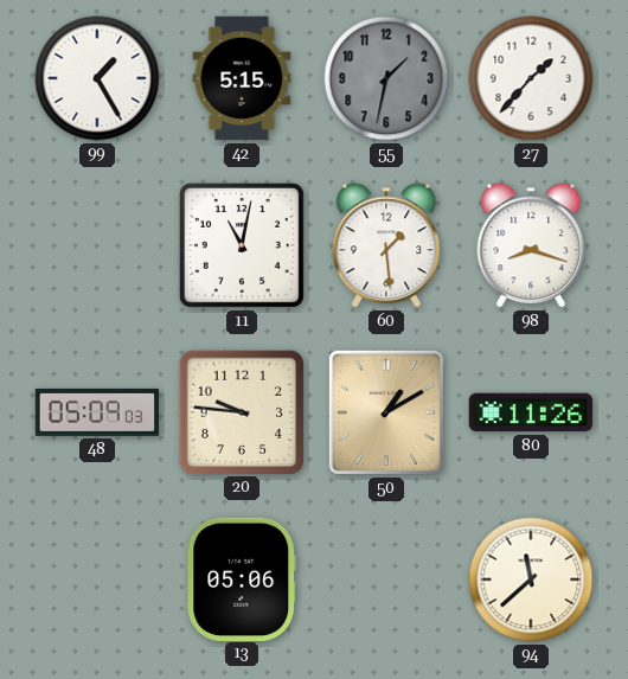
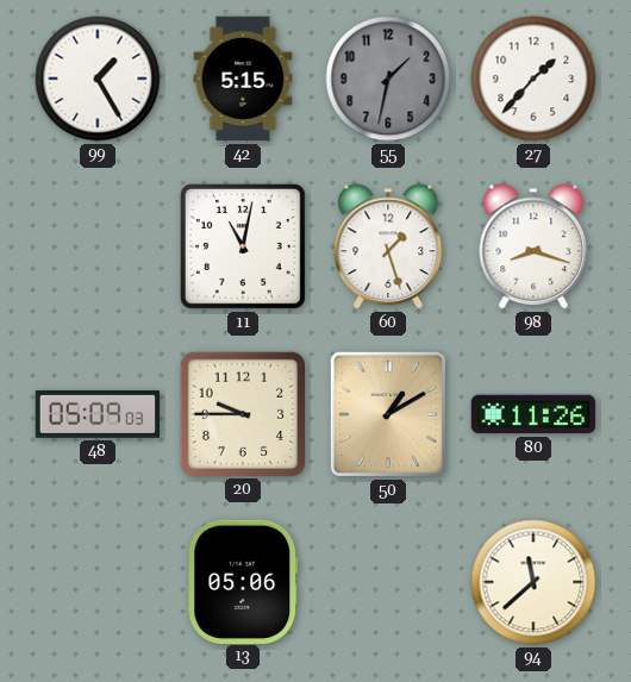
60: 1:29 -> 1:27
20: 9:46 -> 9:45
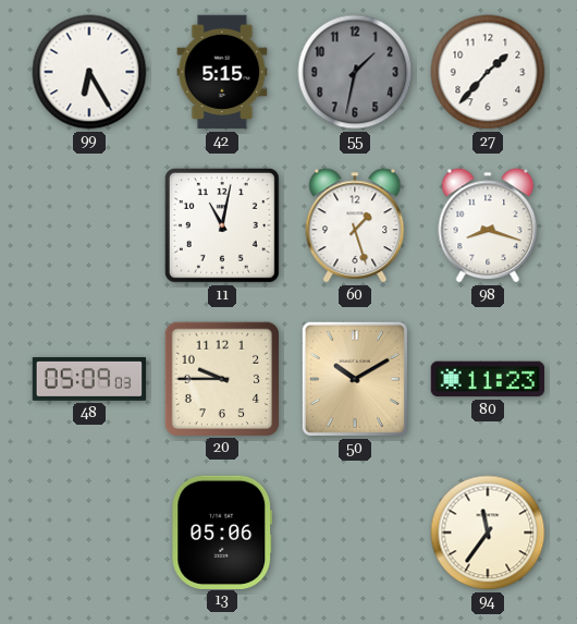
99: 1:25 -> 6:25
50: 1:10 -> 10:10
80: 11:26 -> 11:23
94: 11:38 -> 11:36
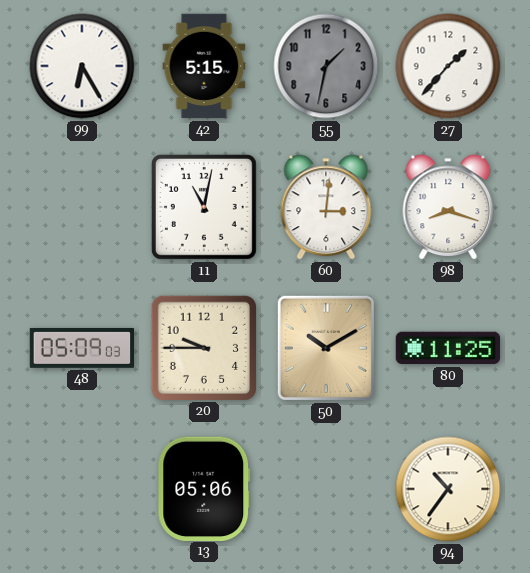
60: 1:27 -> 3:01
80: 11:23 -> 11:25
94: 11:36 -> 10:36
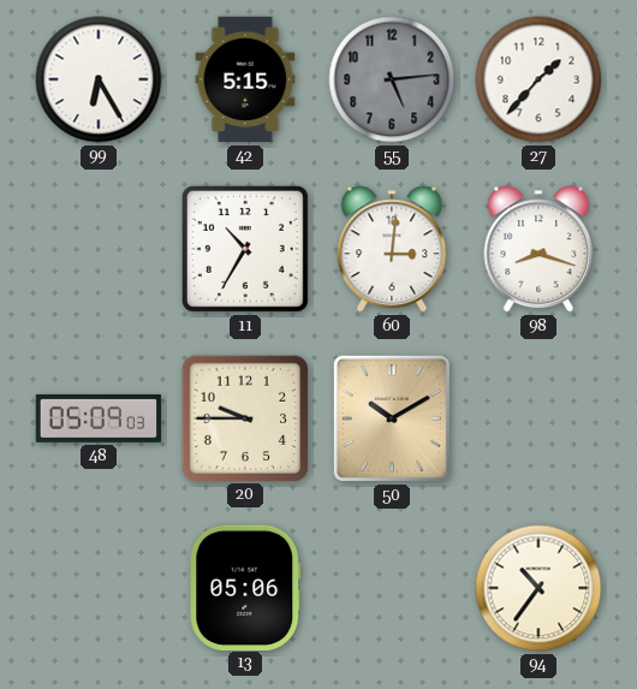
55: 1:32 -> 5:14
11: 11:02 -> 10:35
80: 11:25 -> none
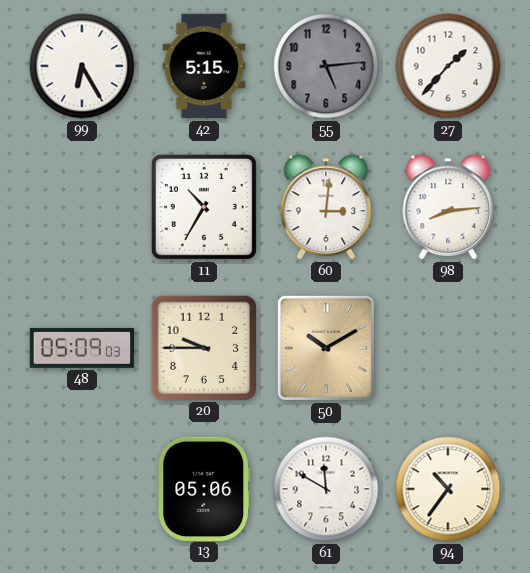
98: 8:18 -> 8:14
61: none -> 11:50
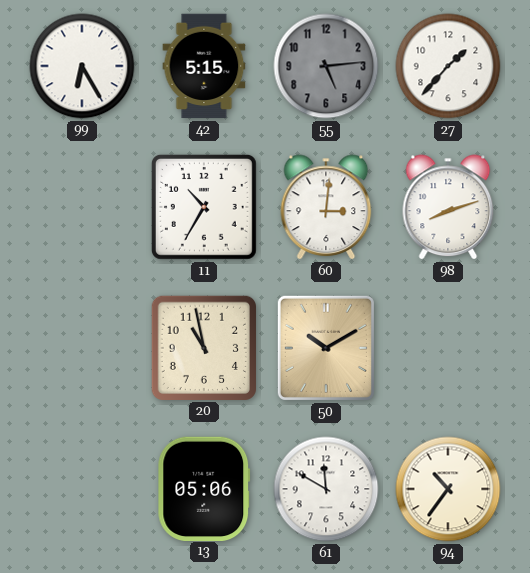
98: 8:14 -> 8:12
48: 05:09 -> none
20: 9:45 -> 10:58
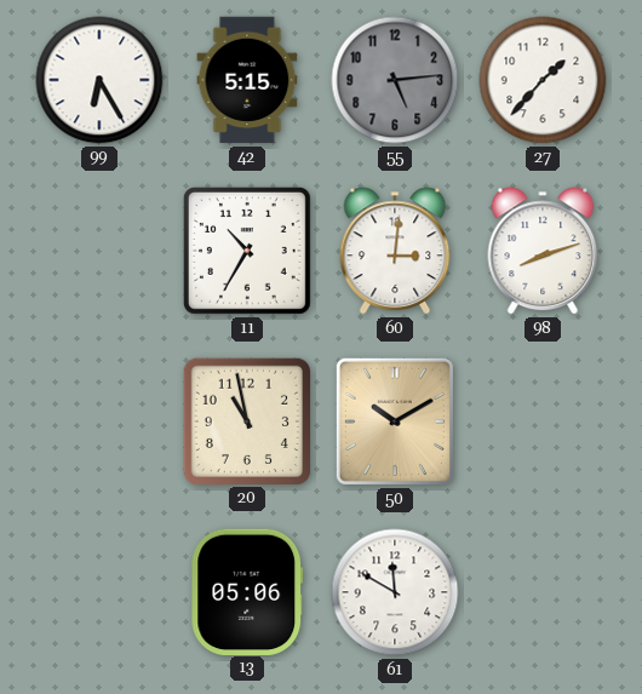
94: 10:36 -> none
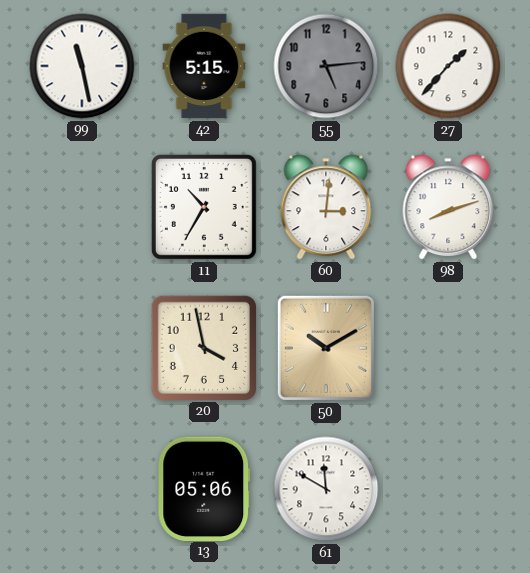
99: 6:25 -> 11:28
20: 10:58 -> 3:58
